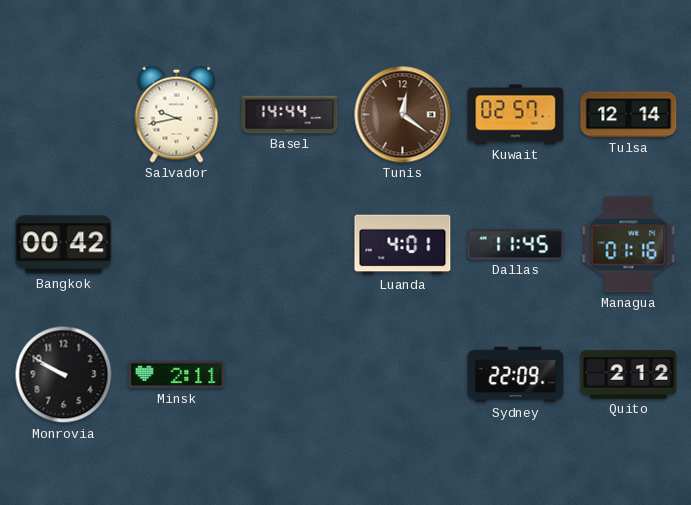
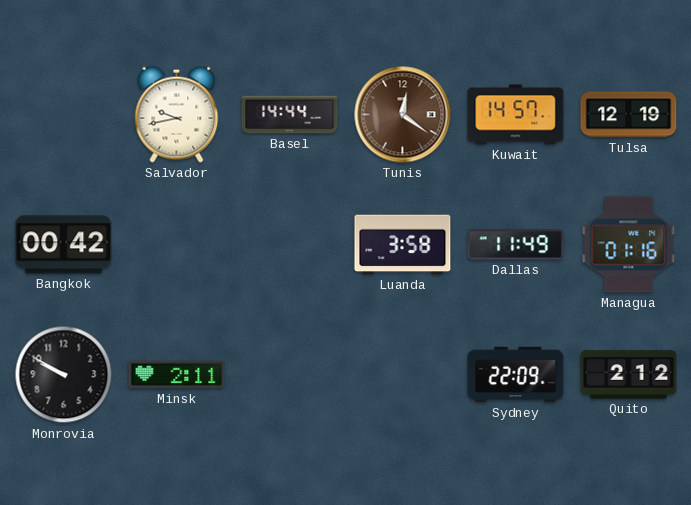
Kuwait: 02:57 -> 14:57
Tulsa: 12:14 -> 12:19
Luanda: 4:01 -> 3:58
Dallas: 11:45 -> 11:49
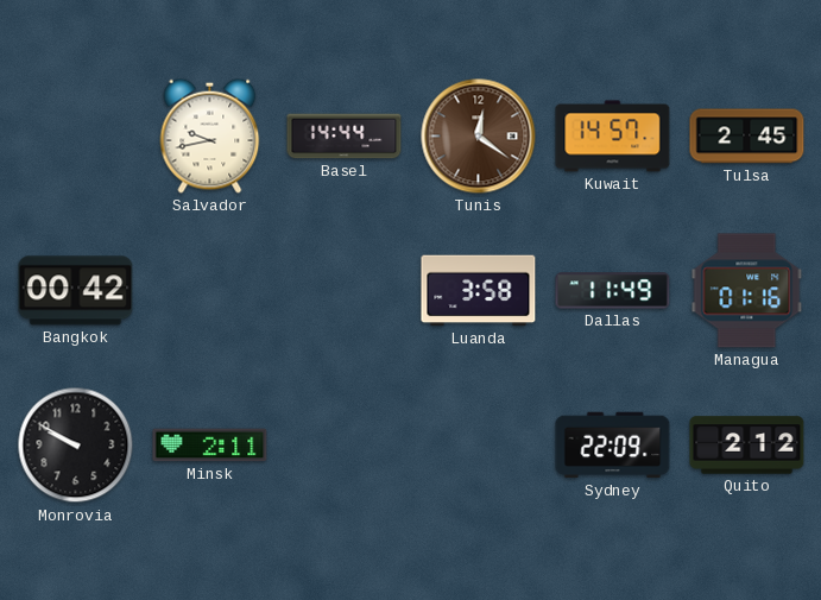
Tulsa: 12:19 -> 2:45
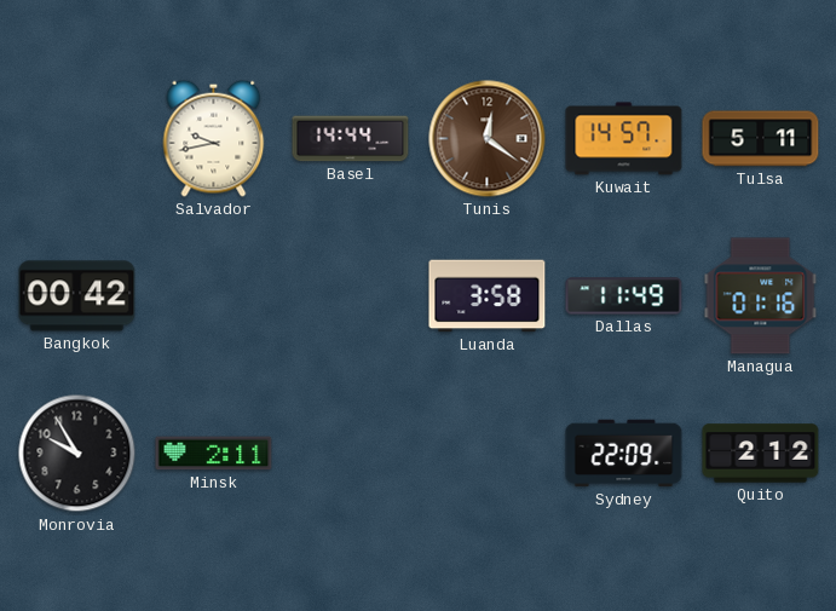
Tulsa: 2:45 -> 5:11
Monrovia: 9:50 -> 9:55
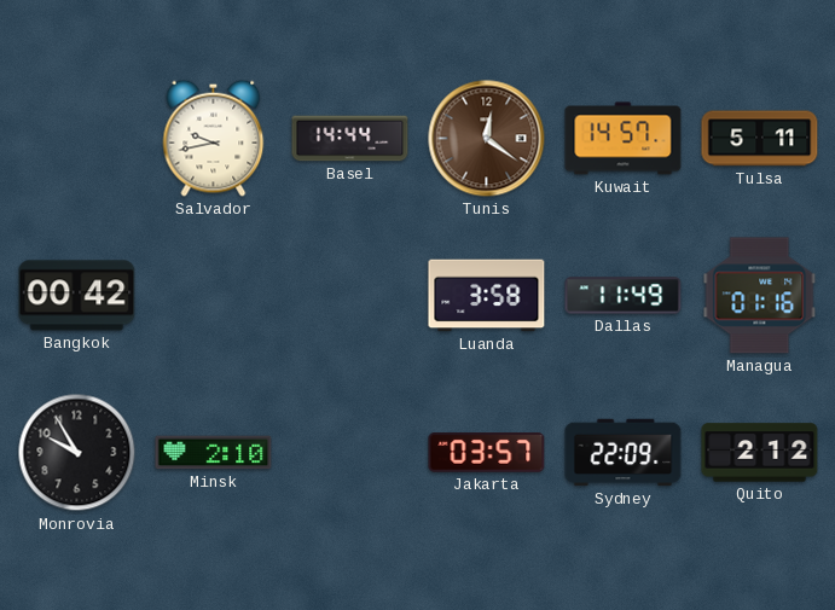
Minsk: 2:11 -> 2:10
Jakarta: none -> 03:57
